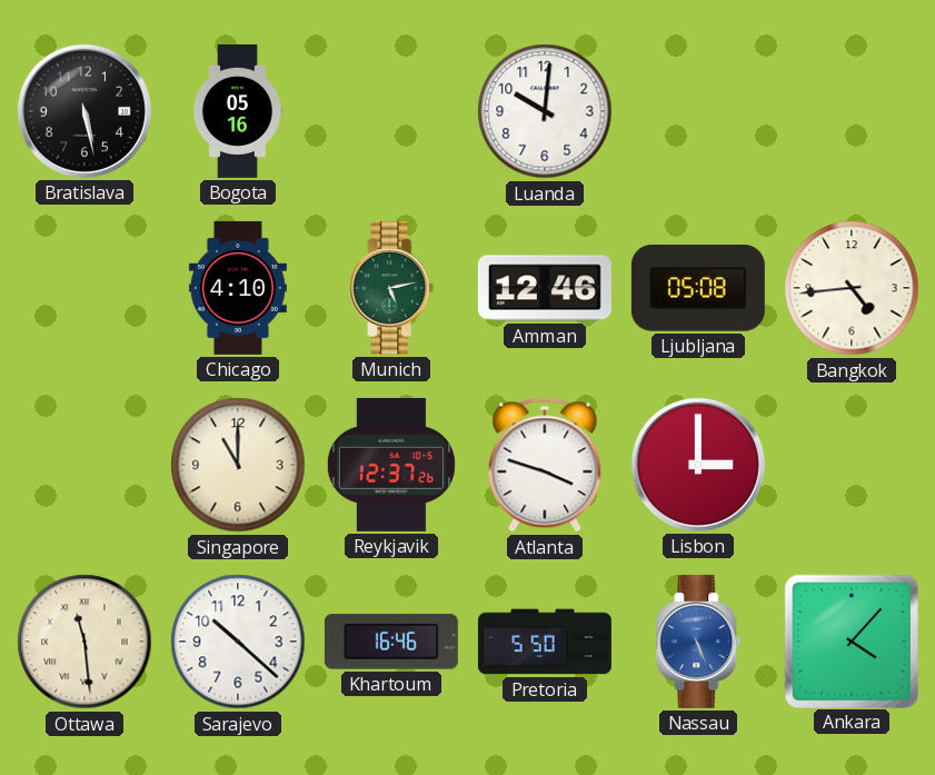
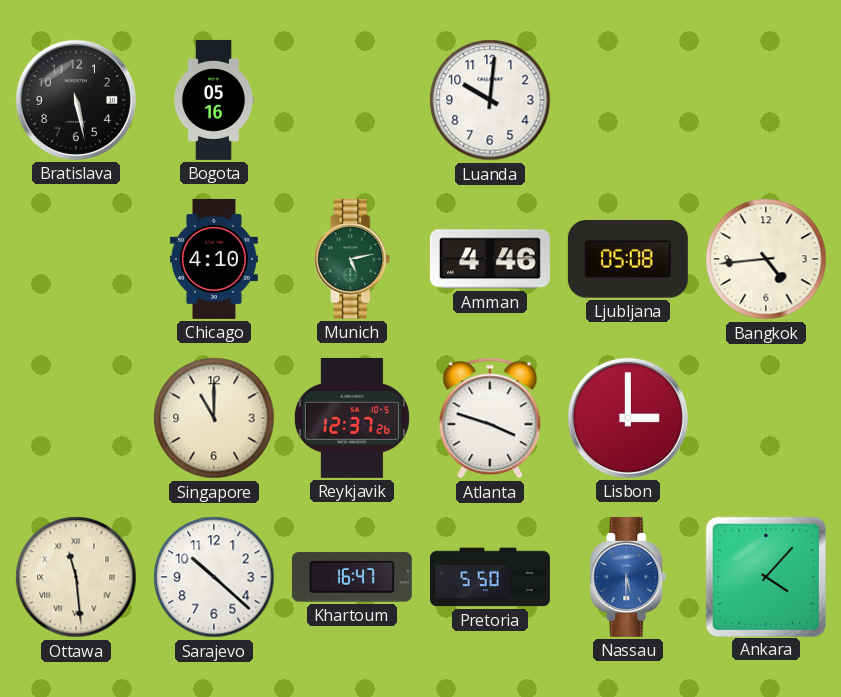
Amman: 12:46 -> 4:46
Khartoum: 16:46 -> 16:47
Nassau: 5:26 -> 5:30
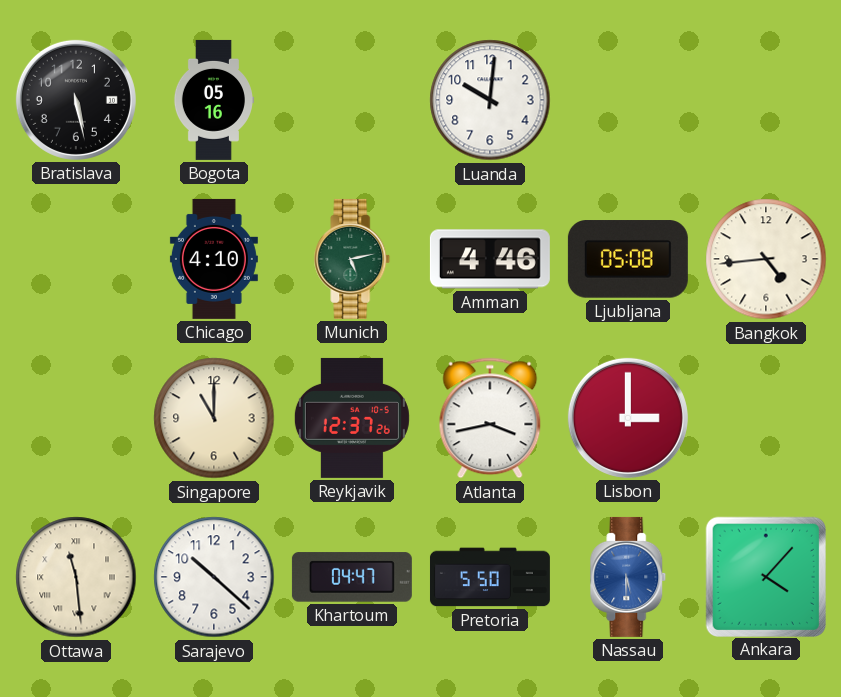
Atlanta: 3:48 -> 3:43
Khartoum: 16:47 -> 04:47
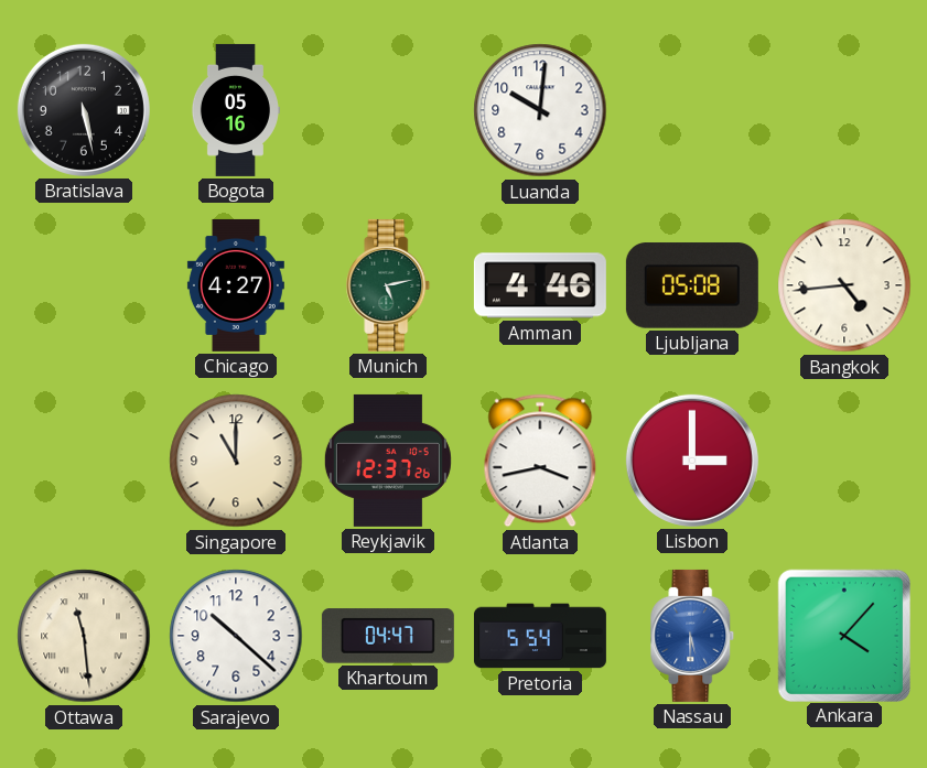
Chicago: 4:10 -> 4:27
Pretoria: 5:50 -> 5:54
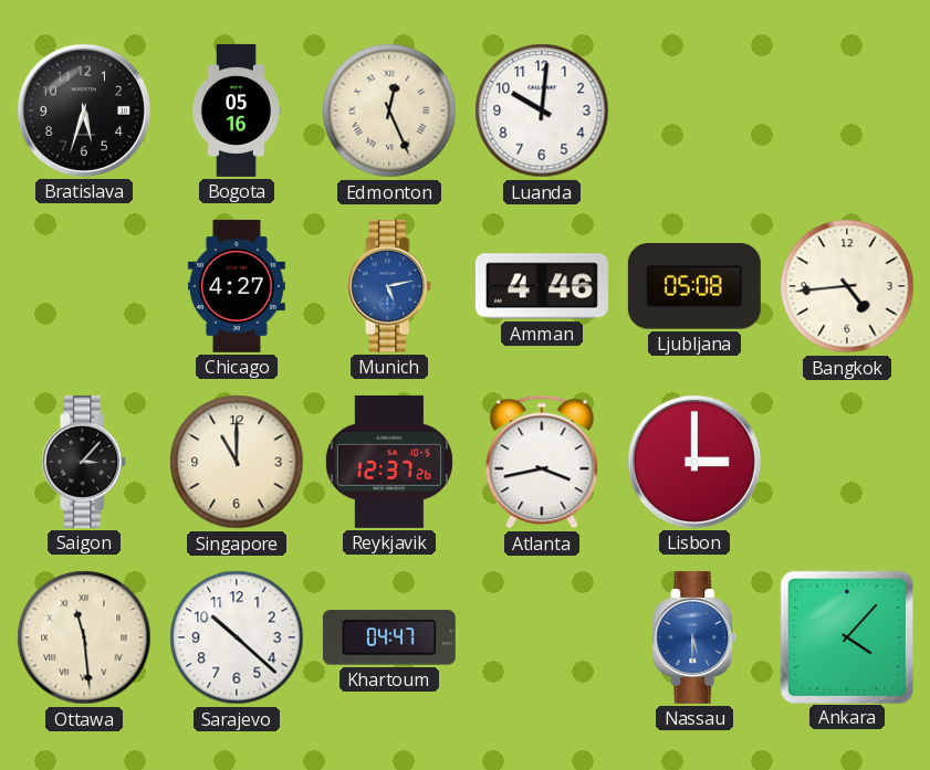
Bratislava: 5:28 -> 5:33
Edmonton: none -> 12:26
Munich dial: green -> blue
Saigon: none -> 3:07
Pretoria: 5:54 -> none
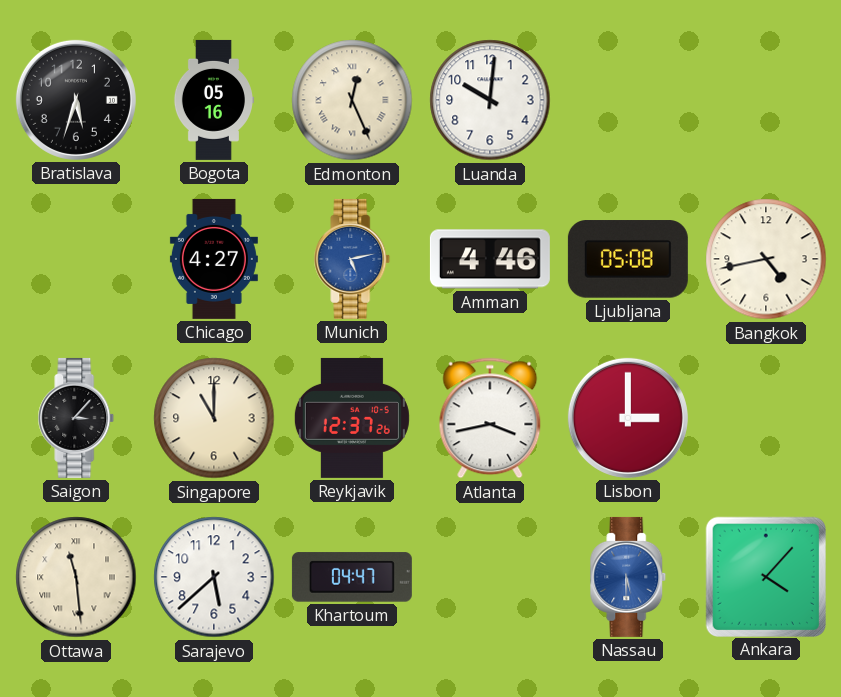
Bangkok: 4:44 -> 4:43
Sarajevo: 10:22 -> 5:38
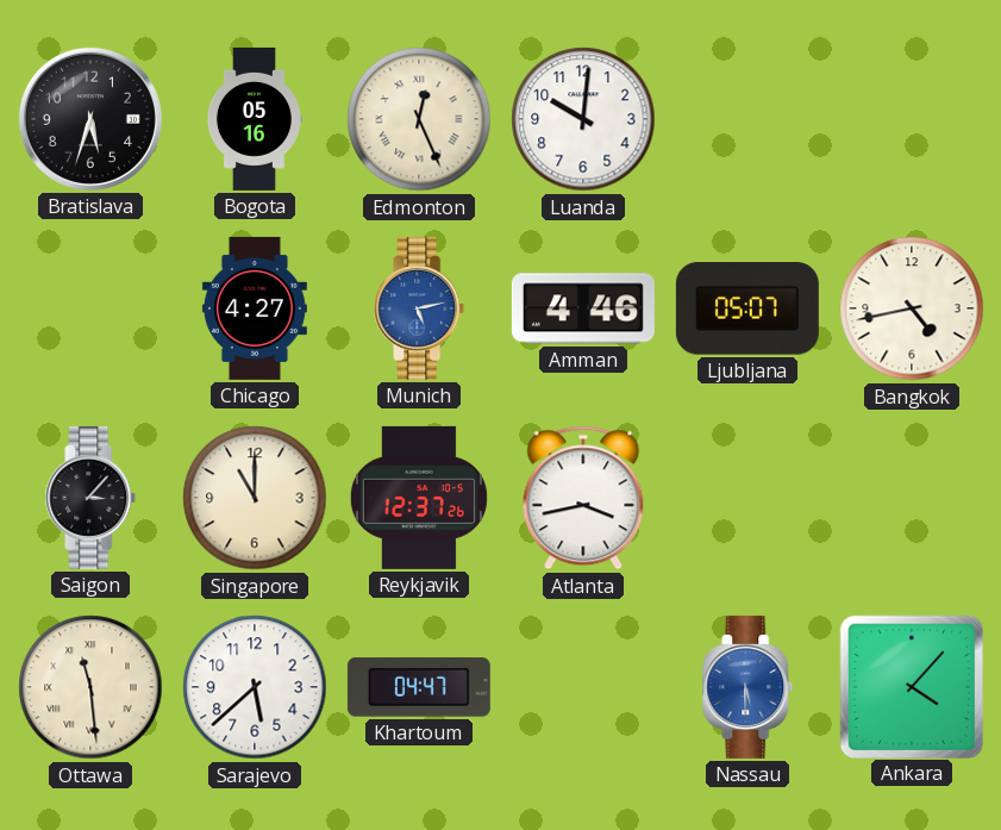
Ljubljana: 05:08 -> 05:07
Lisbon: 3:00 -> none
